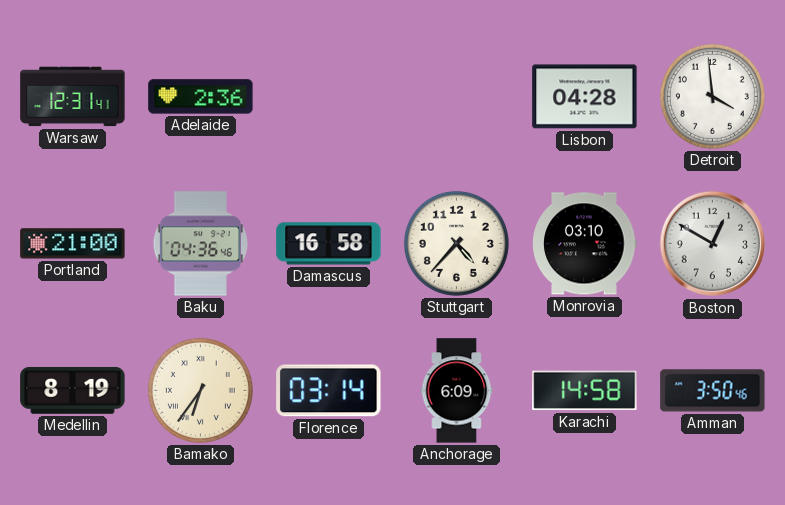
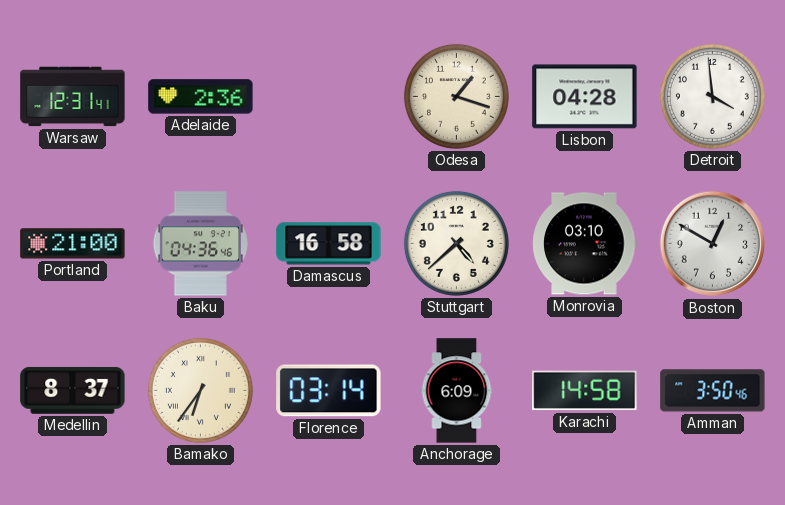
Odesa: none -> 1:18
Stuttgart: 4:37 -> 4:38
Medellin: 8:19 -> 8:37
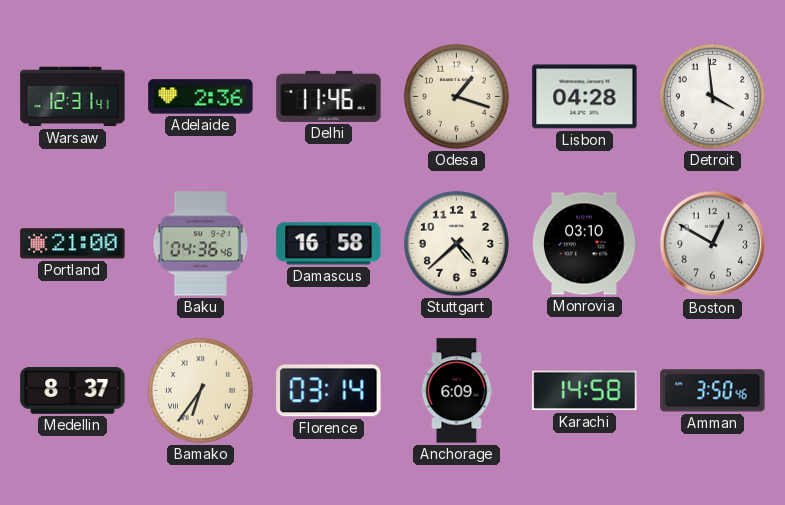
Delhi: none -> 11:46
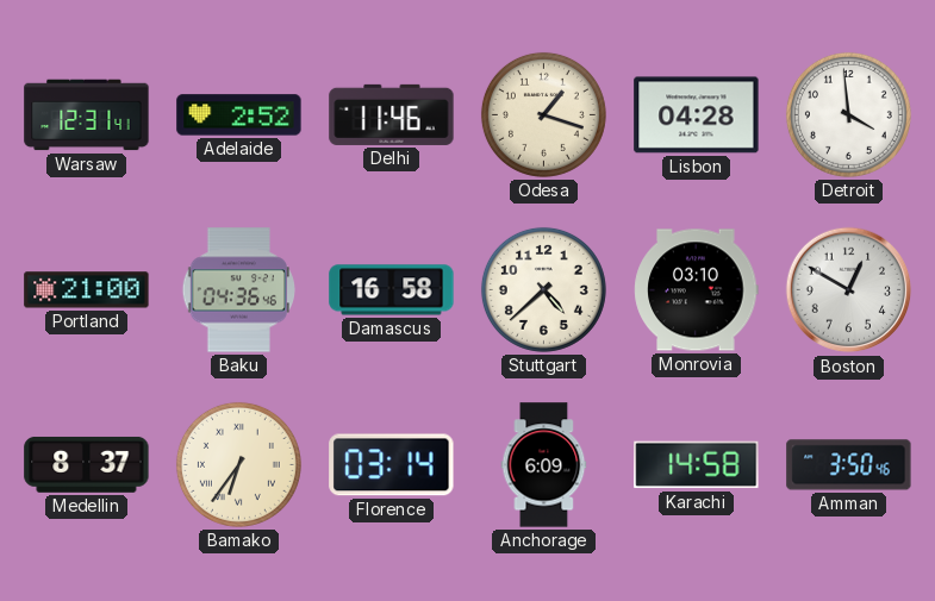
Adelaide: 2:36 -> 2:52
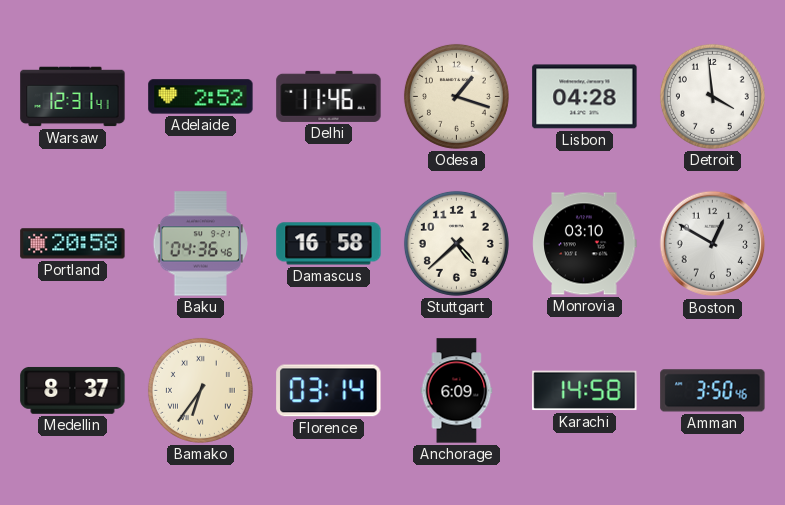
Portland: 21:00 -> 20:58
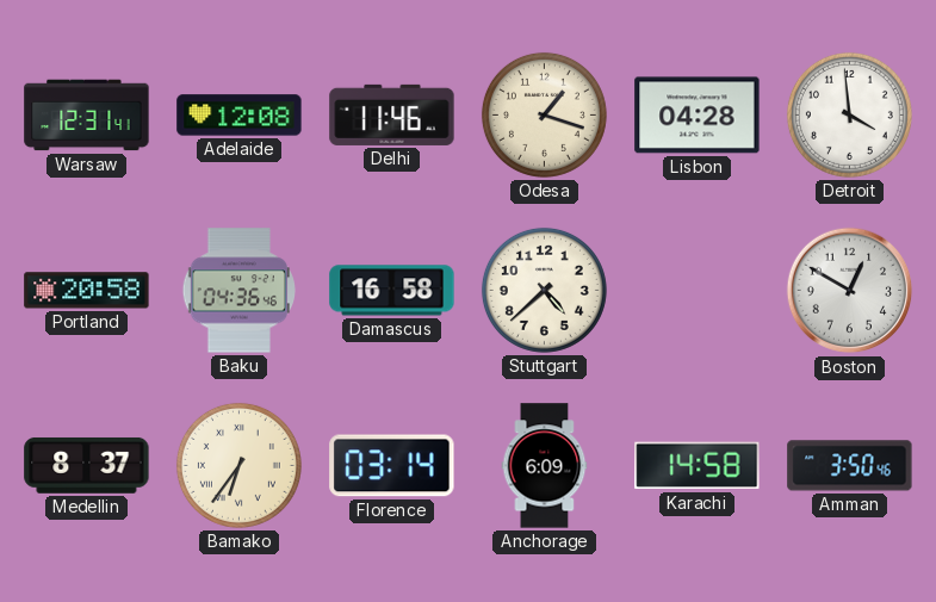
Adelaide: 2:52 -> 12:08
Monrovia: 03:10 -> none
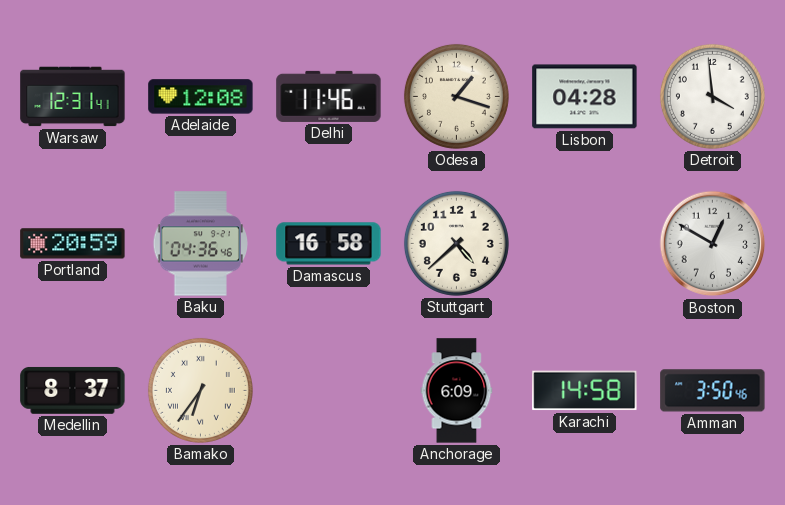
Portland: 20:58 -> 20:59
Florence: 03:14 -> none
